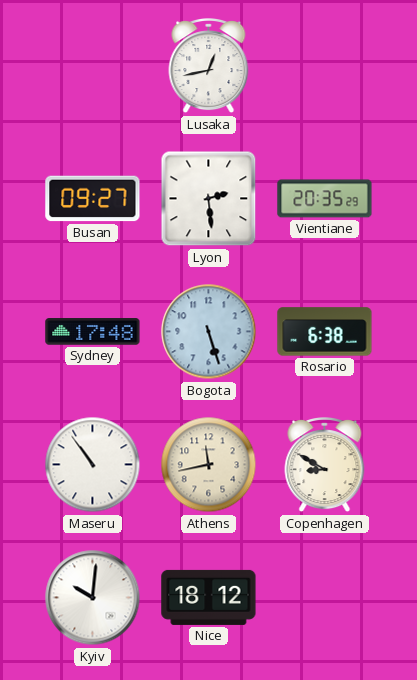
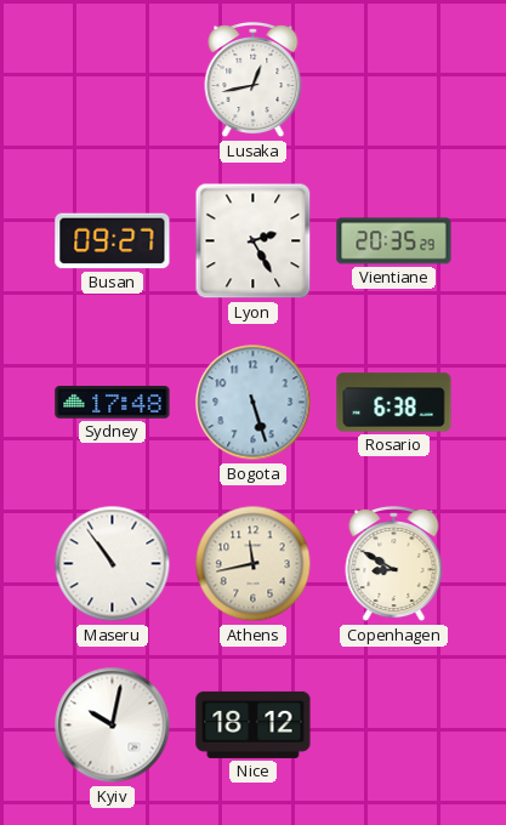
Lyon: 2:29 -> 2:25
Kyiv: 10:01 -> 10:02
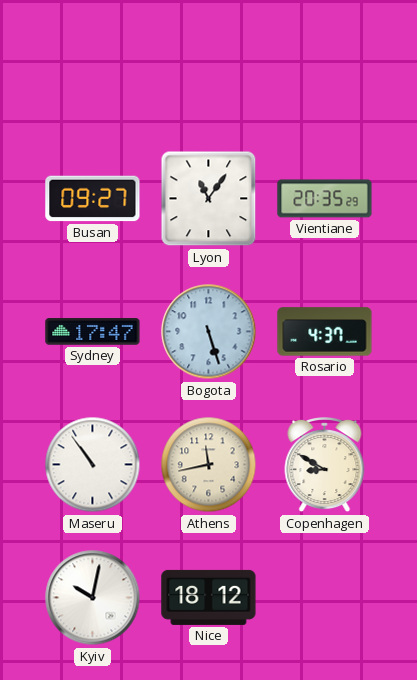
Lusaka: 12:43 -> none
Lyon: 2:25 -> 11:06
Sydney: 17:48 -> 17:47
Rosario: 6:38 -> 4:37
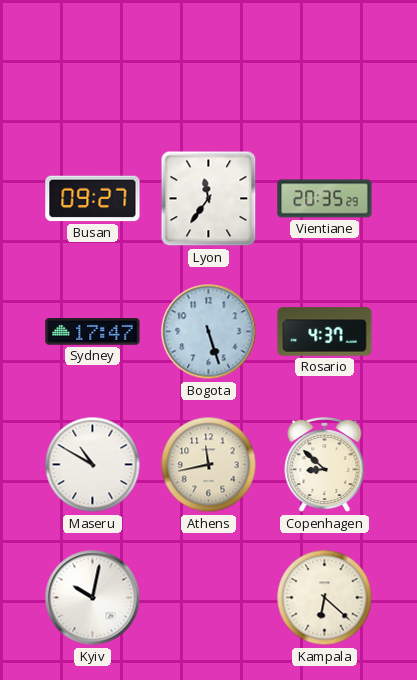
Lyon: 11:06 -> 11:36
Maseru: 10:54 -> 10:50
Copenhagen: 8:50 -> 8:52
Nice: 18:12 -> none
Kampala: none -> 6:22
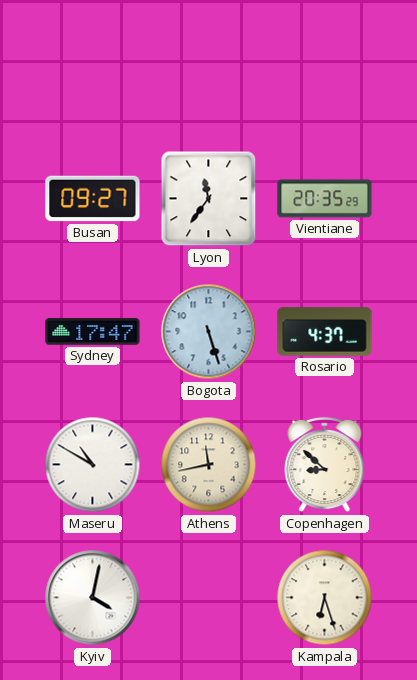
Kyiv: 10:02 -> 4:02
Kampala: 6:22 -> 6:27
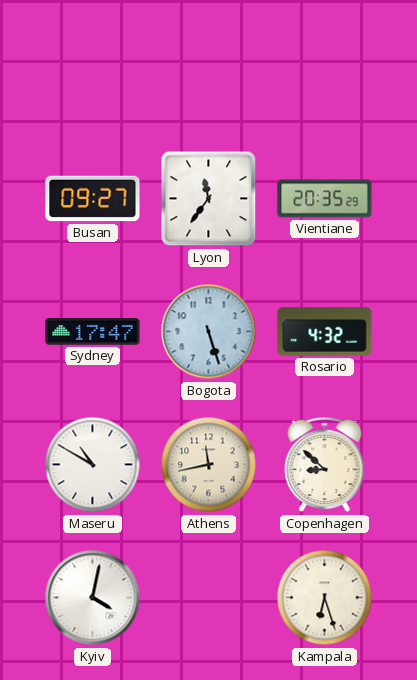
Rosario: 4:37 -> 4:32
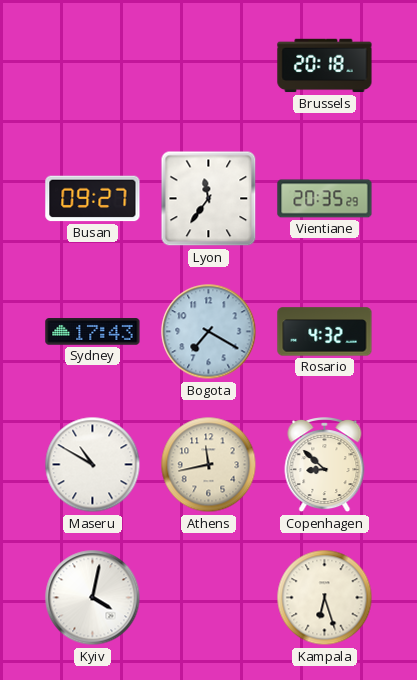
Brussels: none -> 20:18
Sydney: 17:47 -> 17:43
Bogota: 5:27 -> 7:20
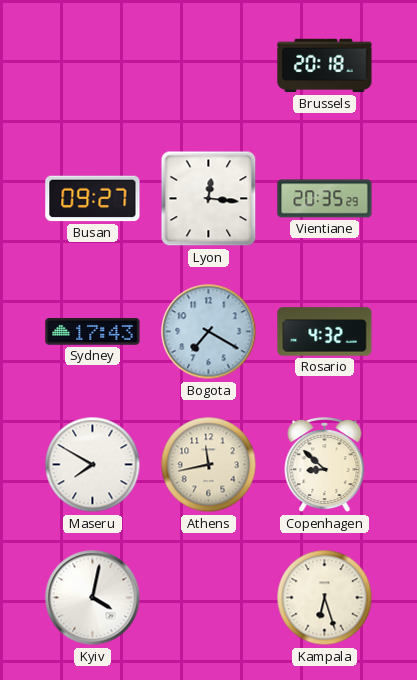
Lyon: 11:36 -> 12:16
Maseru: 10:50 -> 7:50
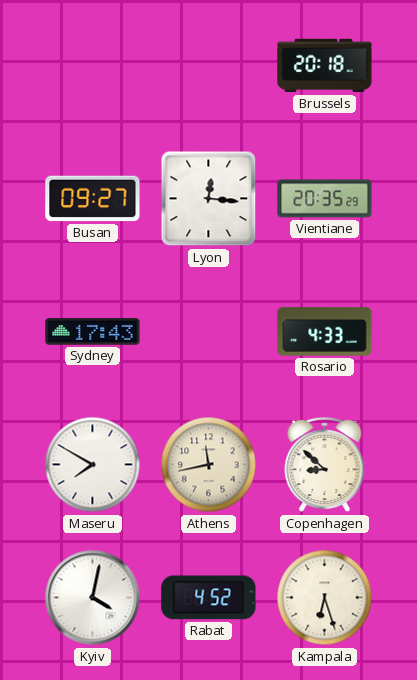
Bogota: 7:20 -> none
Rosario: 4:32 -> 4:33
Rabat: none -> 4:52
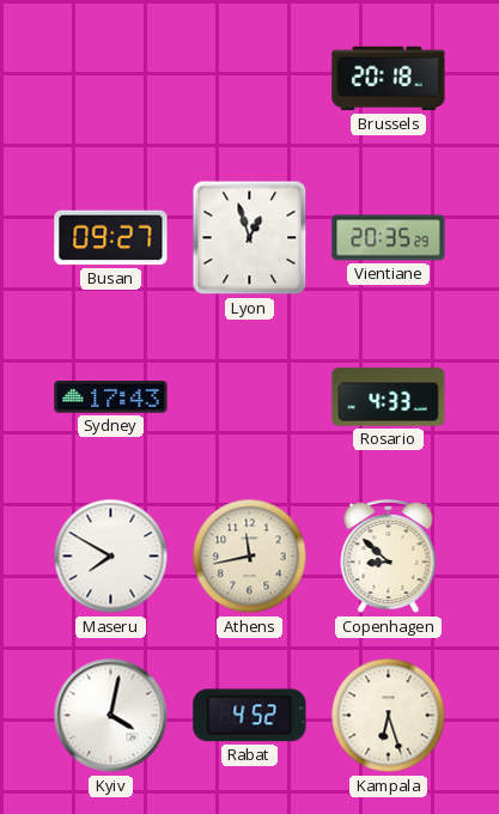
Lyon: 12:16 -> 12:57
